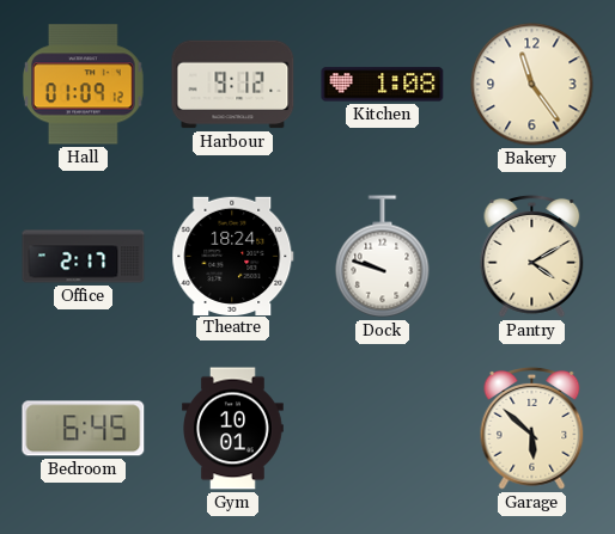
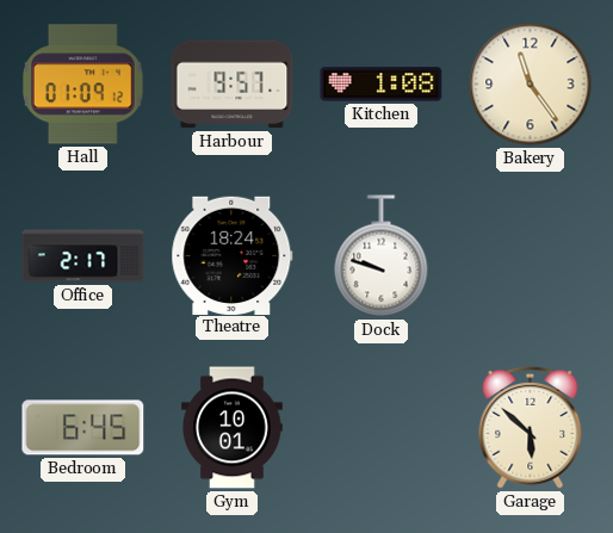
Harbour: 9:12 -> 9:57
Pantry: 4:10 -> none
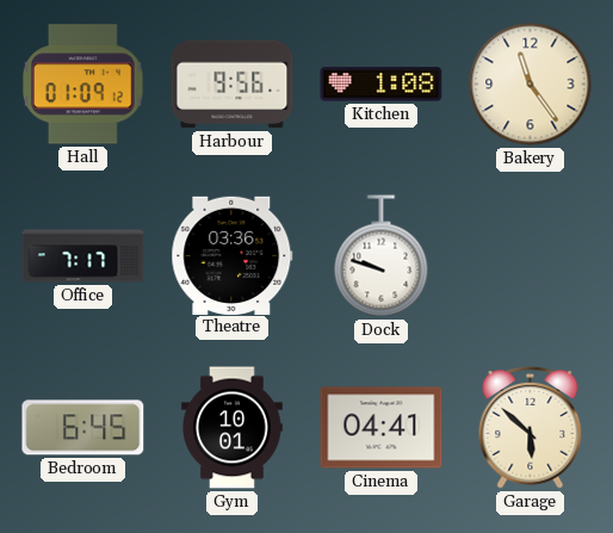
Harbour: 9:57 -> 9:56
Office: 2:17 -> 7:17
Theatre: 18:24 -> 03:36
Cinema: none -> 04:41
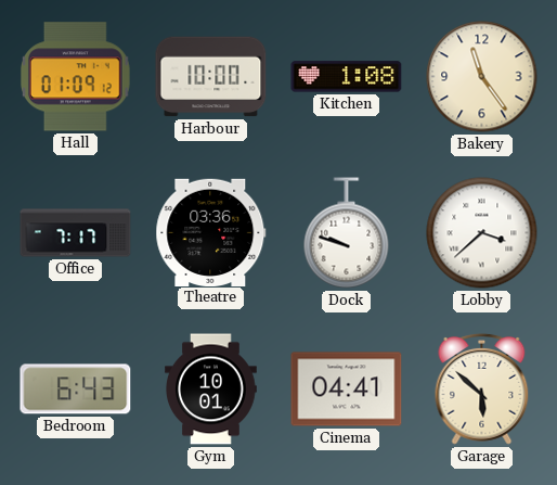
Harbour: 9:56 -> 10:00
Lobby: none -> 3:38
Bedroom: 6:45 -> 6:43
